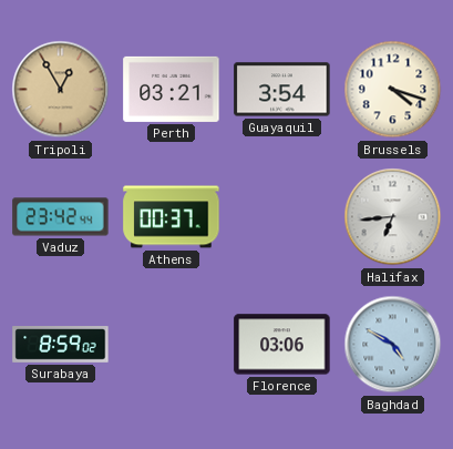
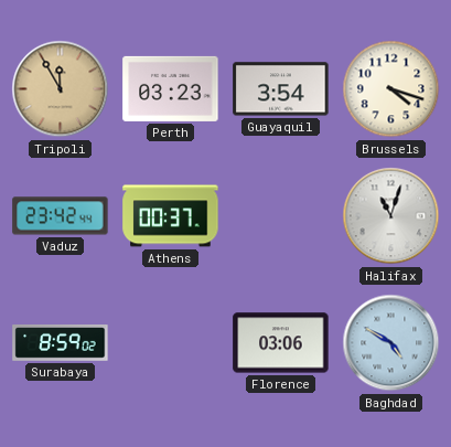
Tripoli: 12:55 -> 11:55
Perth: 03:21 -> 03:23
Halifax: 6:44 -> 11:03
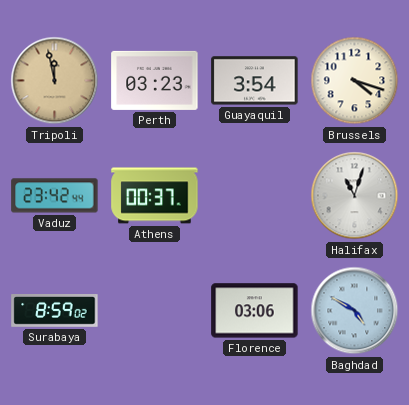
Tripoli: 11:55 -> 11:58
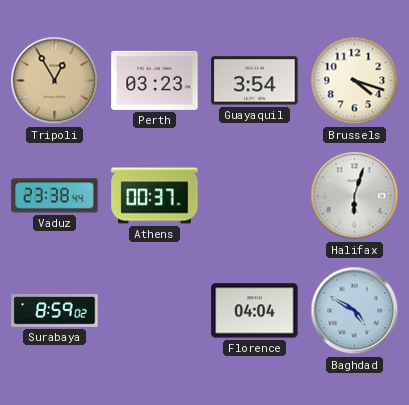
Tripoli: 11:58 -> 12:55
Vaduz: 23:42 -> 23:38
Halifax: 11:03 -> 6:03
Florence: 03:06 -> 04:04
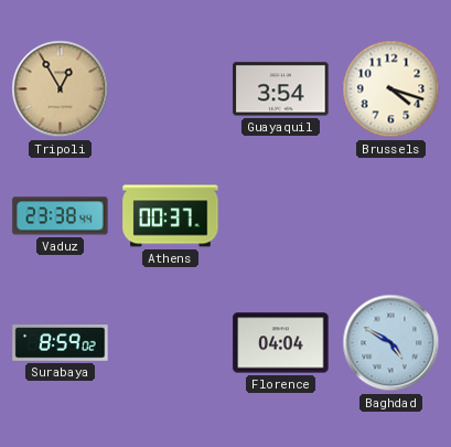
Perth: 03:23 -> none
Halifax: 6:03 -> none
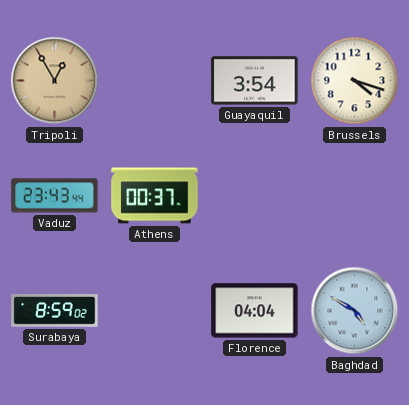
Vaduz: 23:38 -> 23:43
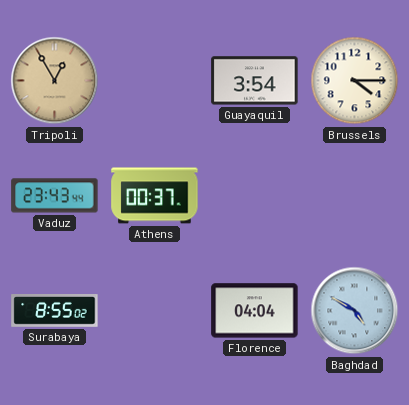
Brussels: 4:18 -> 4:15
Surabaya: 8:59 -> 8:55
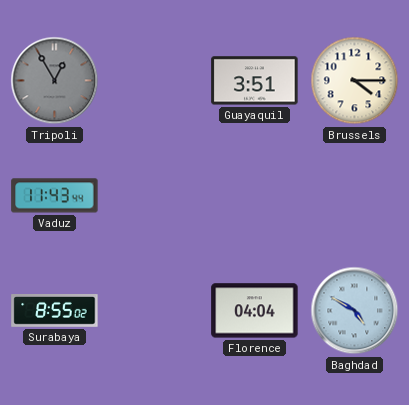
Tripoli dial: champagne -> grey
Guayaquil: 3:54 -> 3:51
Vaduz: 23:43 -> 11:43
Athens: 00:37 -> none
